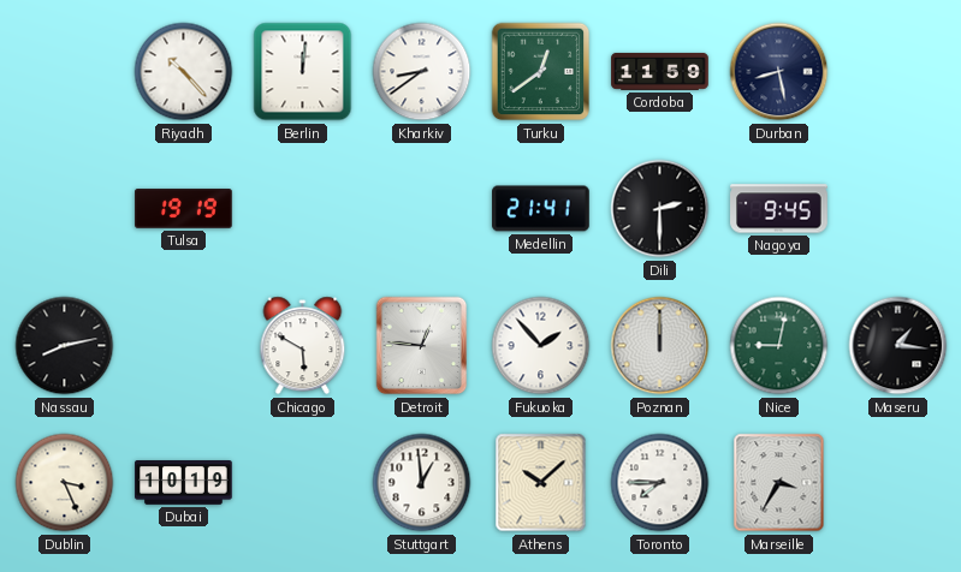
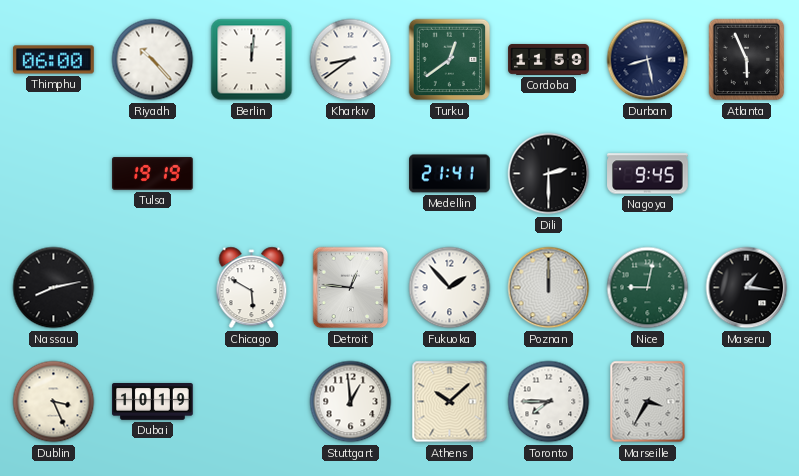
Thimphu: none -> 06:00
Atlanta: none -> 5:56
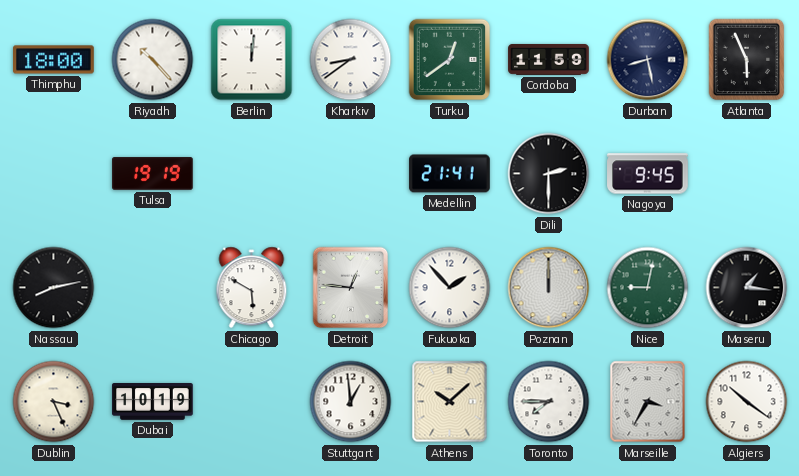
Thimphu: 06:00 -> 18:00
Algiers: none -> 10:21
